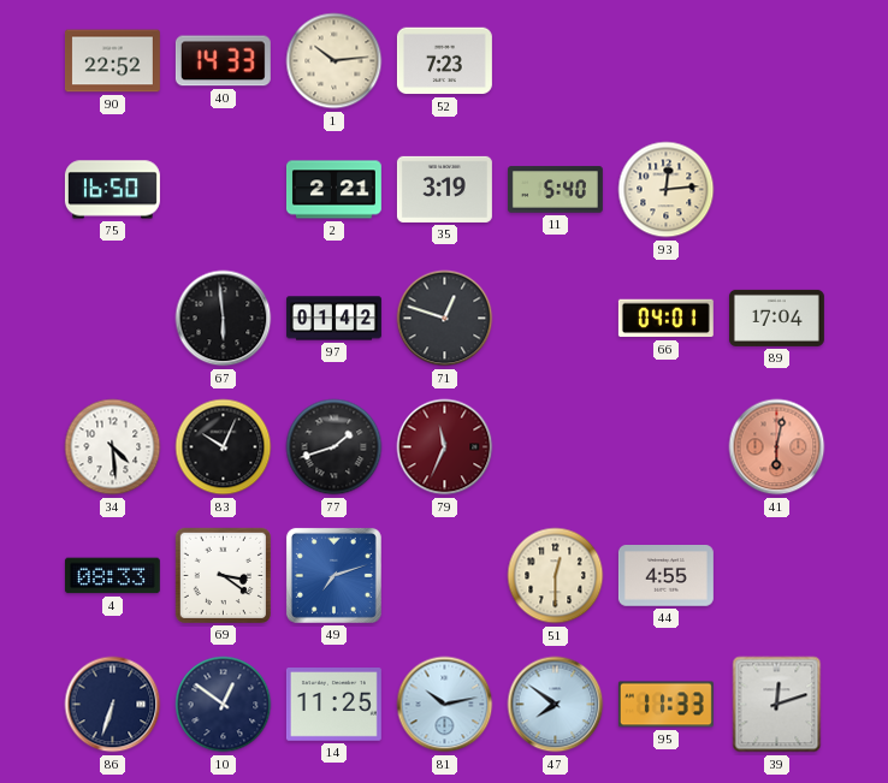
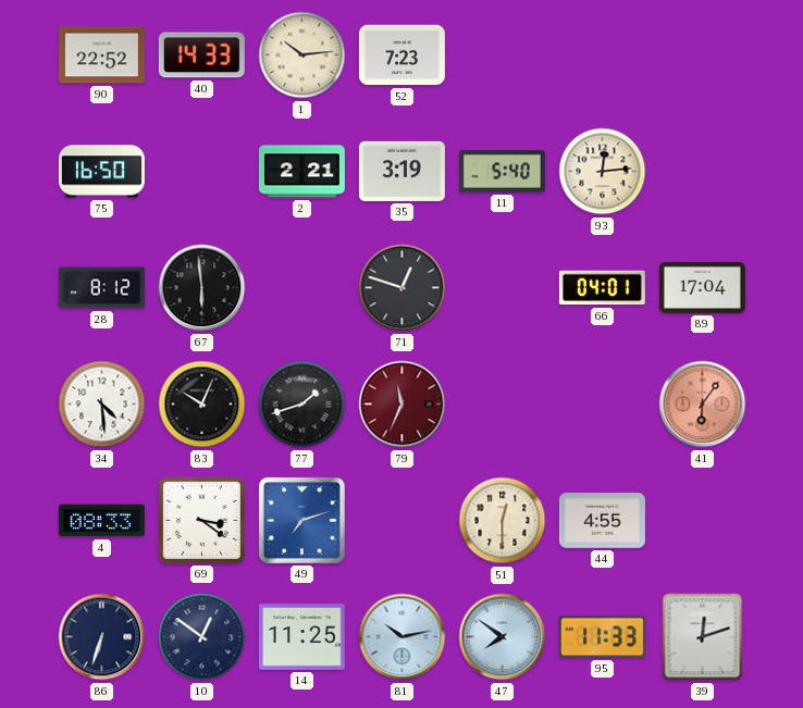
28: none -> 8:12
97: 01:42 -> none
41: 6:02 -> 6:06
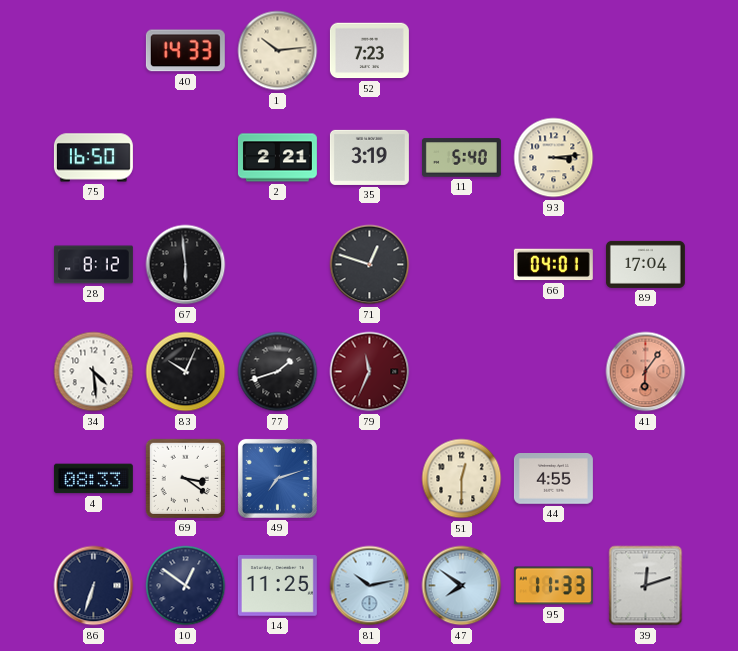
90: 22:52 -> none
93: 12:14 -> 3:14
